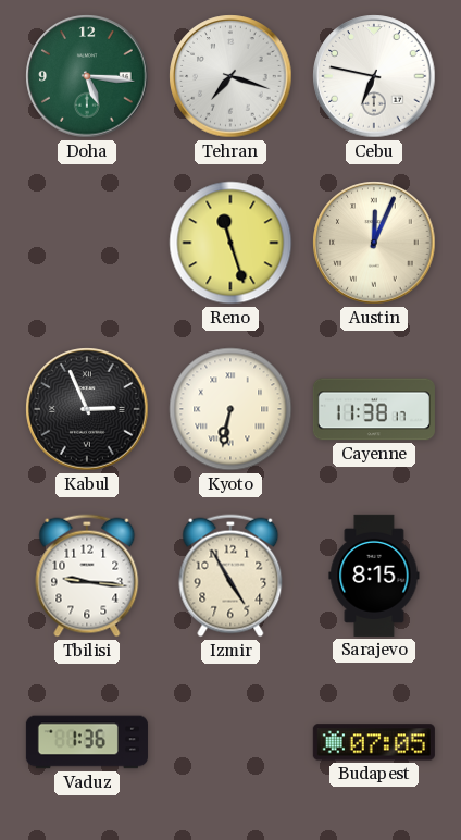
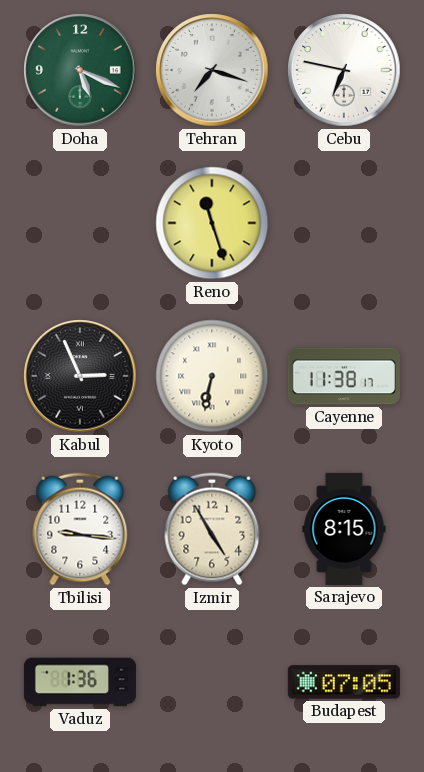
Doha: 5:16 -> 5:19
Austin: 12:04 -> none
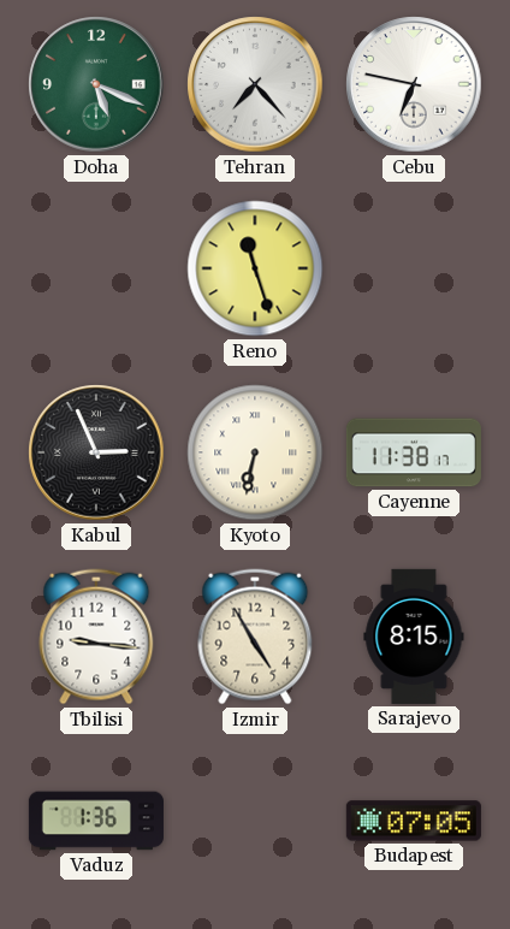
Tehran: 7:18 -> 7:23
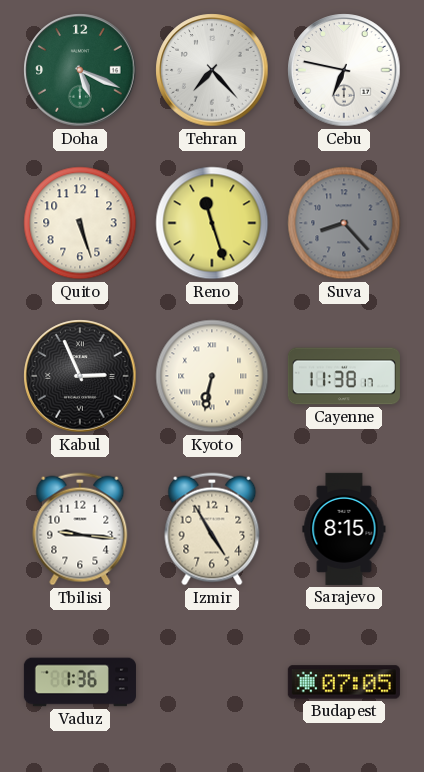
Quito: none -> 5:27
Suva: none -> 8:23
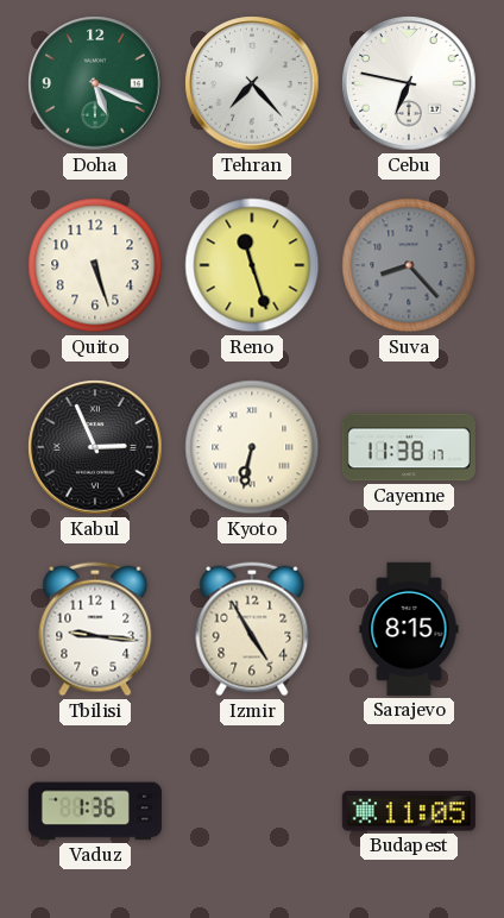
Budapest: 07:05 -> 11:05
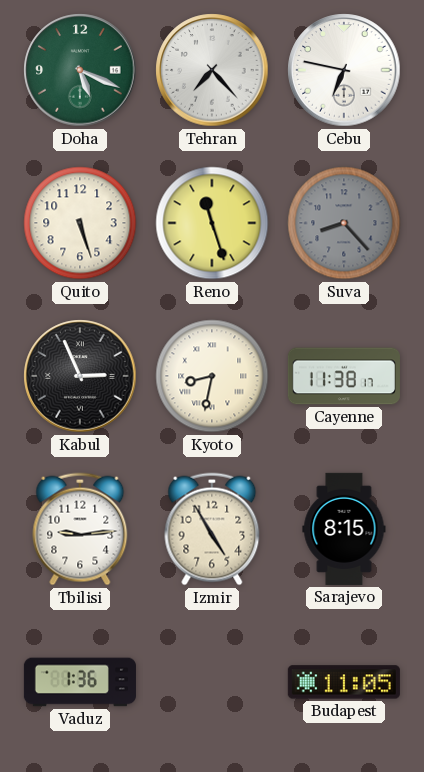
Kyoto: 6:32 -> 8:32
Tbilisi: 9:16 -> 9:14
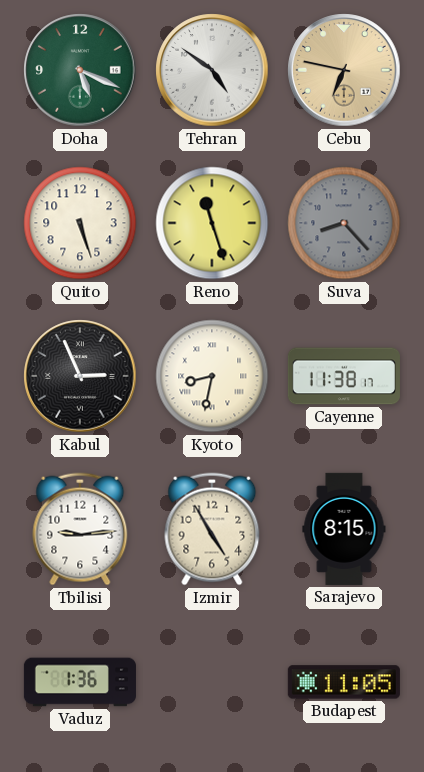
Tehran: 7:23 -> 4:51
Cebu dial: white -> champagne
